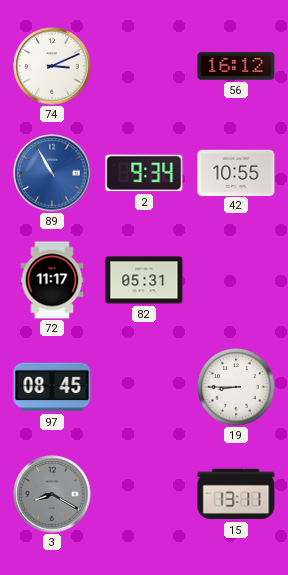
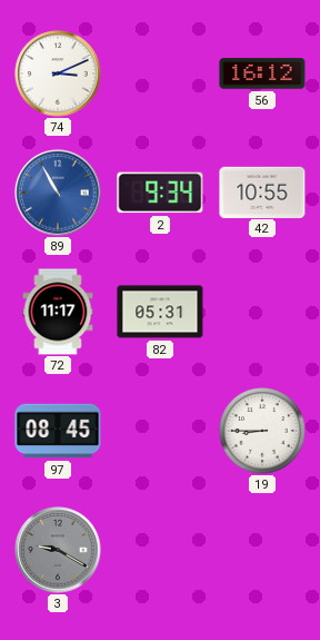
3: 8:20 -> 9:20
15: 13:11 -> none
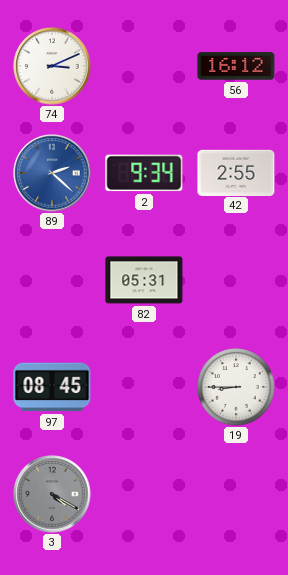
89: 10:55 -> 2:22
42: 10:55 -> 2:55
72: 11:17 -> none
3: 9:20 -> 4:20
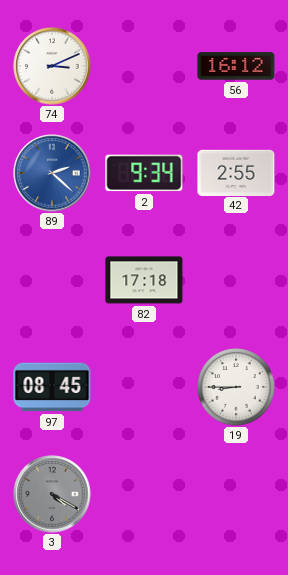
82: 05:31 -> 17:18
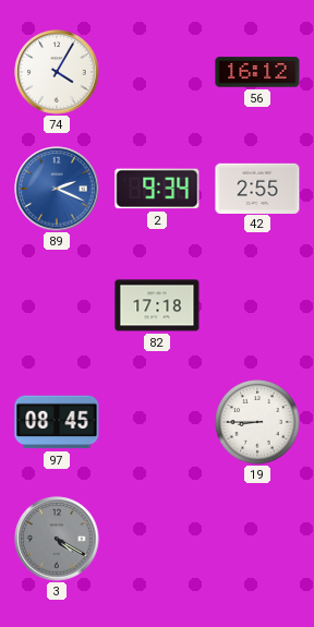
74: 3:11 -> 4:05
89: 2:22 -> 2:19
